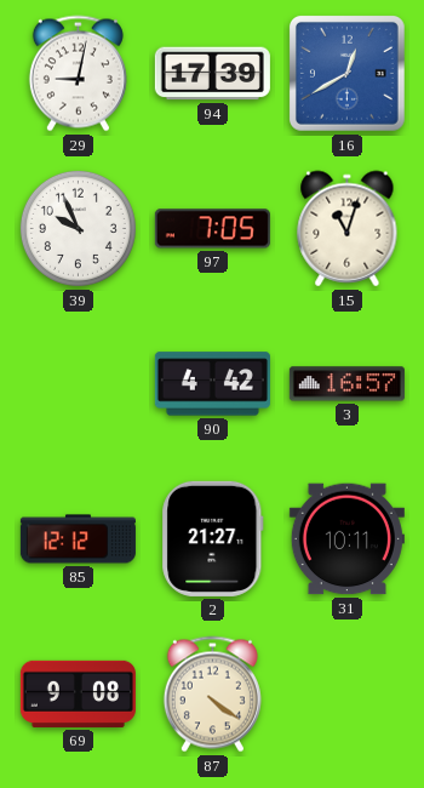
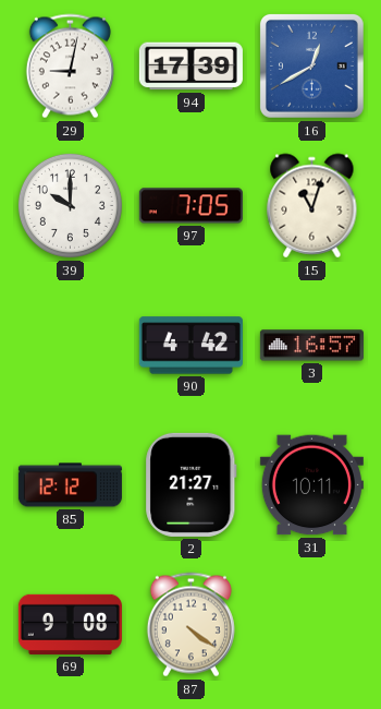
39: 9:56 -> 10:00
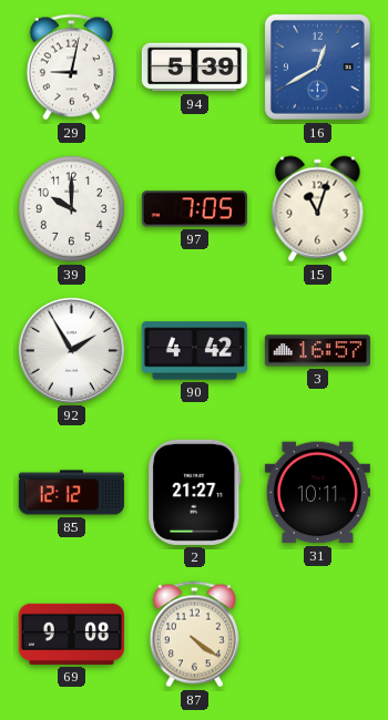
94: 17:39 -> 5:39
92: none -> 1:55
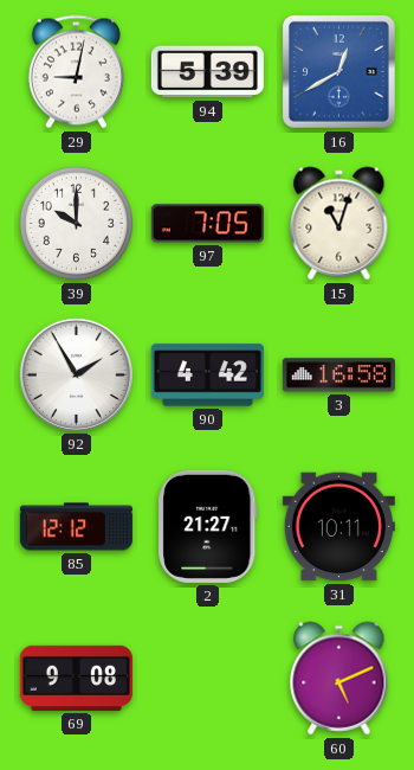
3: 16:57 -> 16:58
87: 4:21 -> none
60: none -> 5:11
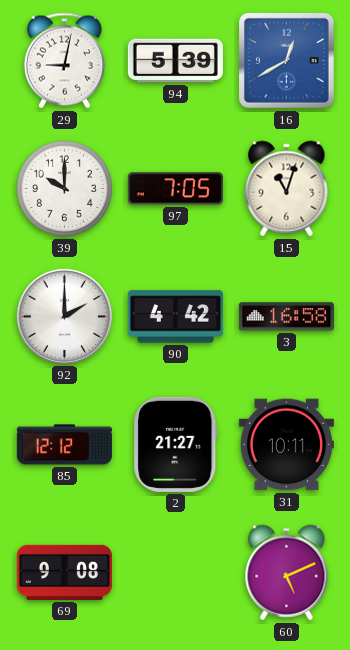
92: 1:55 -> 2:00
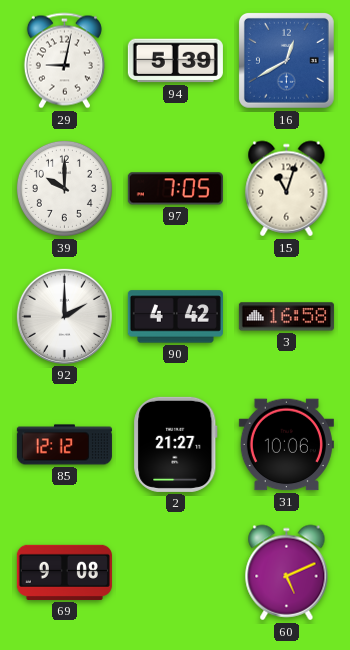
31: 10:11 -> 10:06
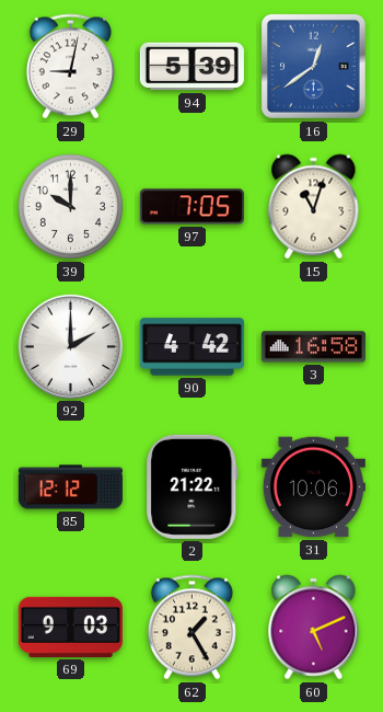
16: 12:40 -> 12:39
2: 21:27 -> 21:22
69: 9:08 -> 9:03
62: none -> 1:25
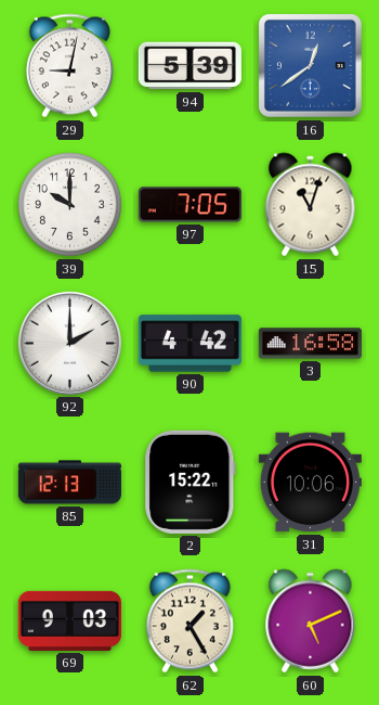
85: 12:12 -> 12:13
2: 21:22 -> 15:22
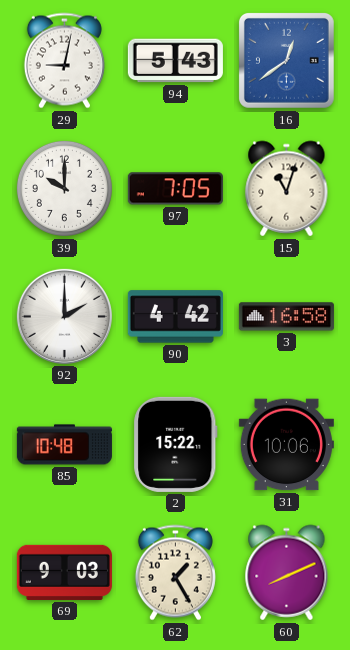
94: 5:39 -> 5:43
85: 12:13 -> 10:48
60: 5:11 -> 8:11
